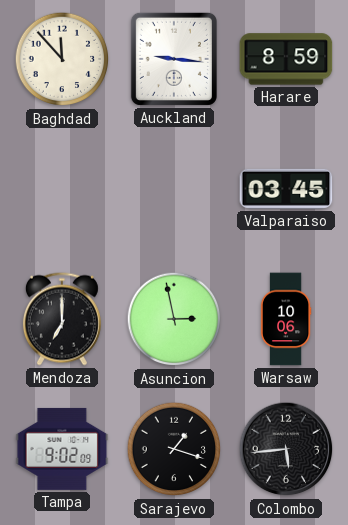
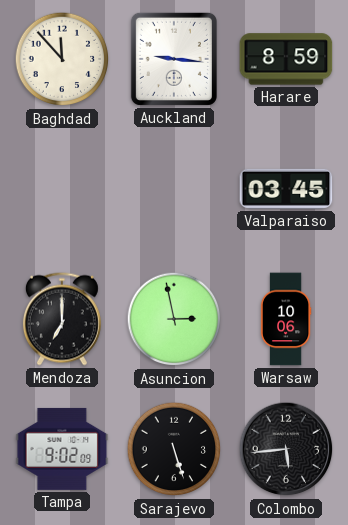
Sarajevo: 1:18 -> 5:27
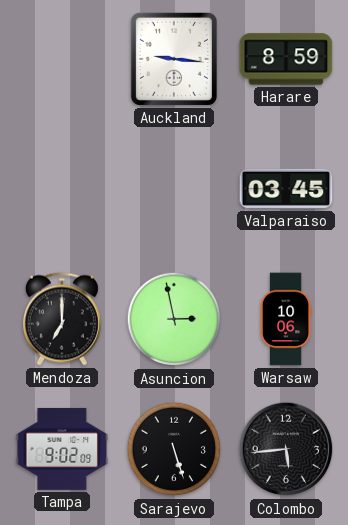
Baghdad: 11:53 -> none
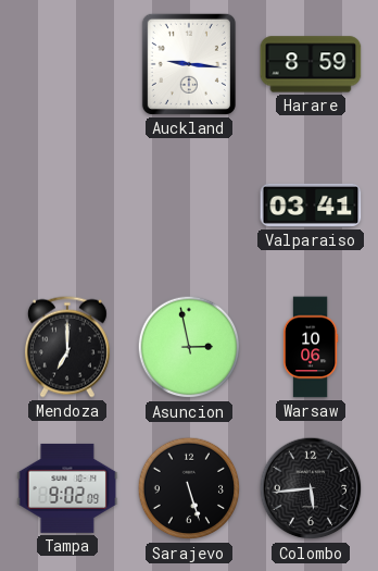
Valparaiso: 03:45 -> 03:41
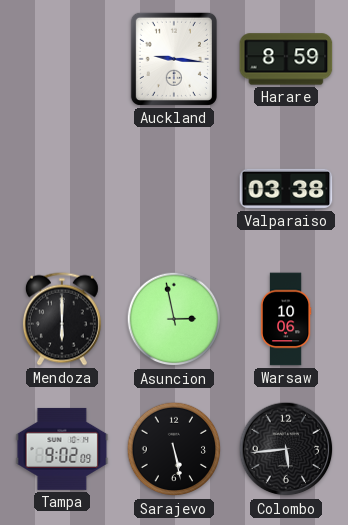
Valparaiso: 03:41 -> 03:38
Mendoza: 7:00 -> 6:00
Sarajevo: 5:27 -> 5:28
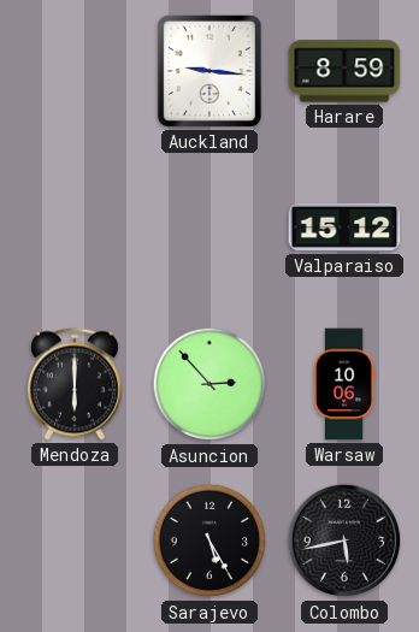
Valparaiso: 03:38 -> 15:12
Asuncion: 2:58 -> 2:53
Tampa: 9:02 -> none
Sarajevo: 5:28 -> 5:25
Colombo: 5:44 -> 5:43
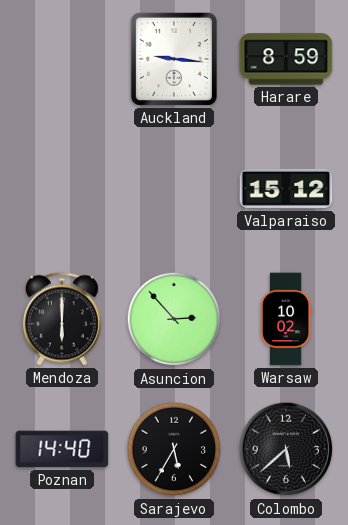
Warsaw: 10:06 -> 10:02
Poznan: none -> 14:40
Sarajevo: 5:25 -> 5:35
Colombo: 5:43 -> 5:38
